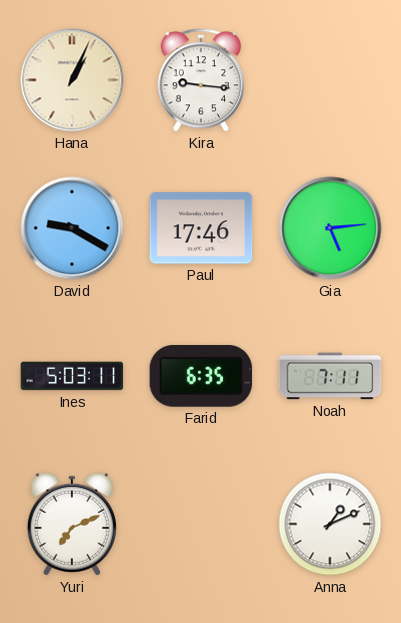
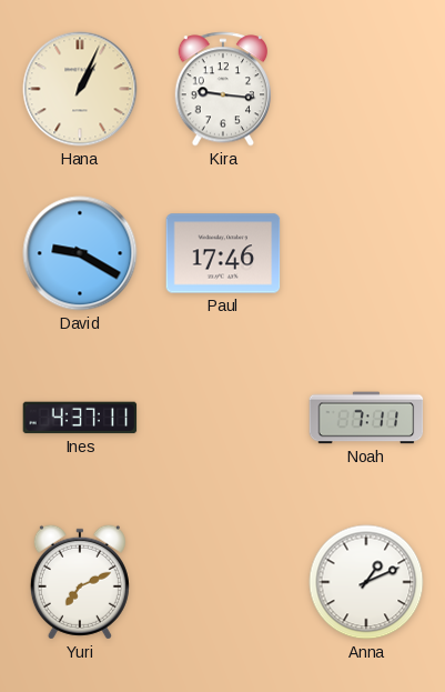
Gia: 5:14 -> none
Ines: 5:03 -> 4:37
Farid: 6:35 -> none
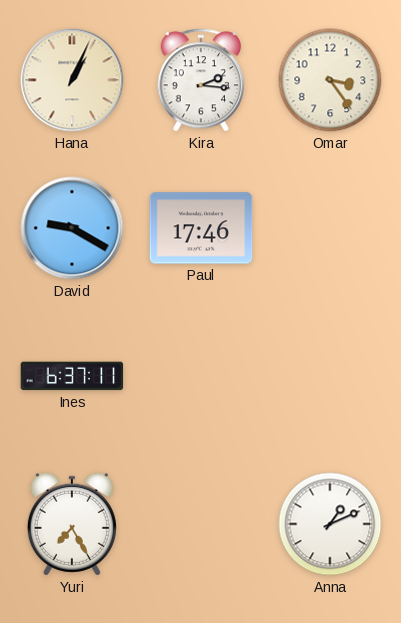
Kira: 9:16 -> 2:16
Omar: none -> 3:24
Ines: 4:37 -> 6:37
Noah: 7:11 -> none
Yuri: 7:11 -> 7:25
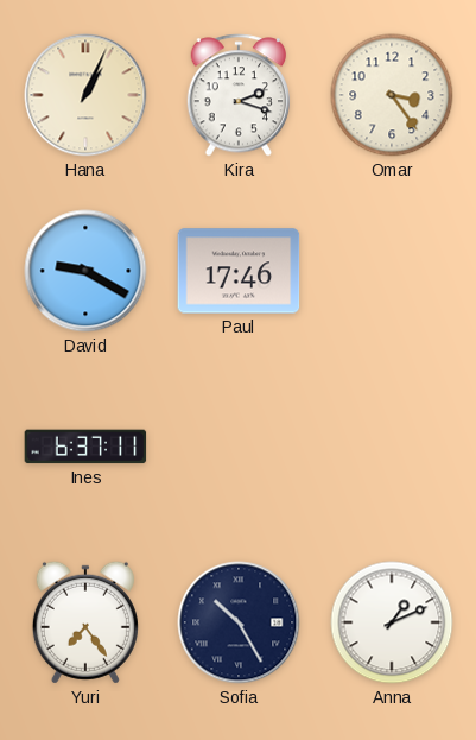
Kira: 2:16 -> 2:18
Yuri: 7:25 -> 7:24
Sofia: none -> 10:25
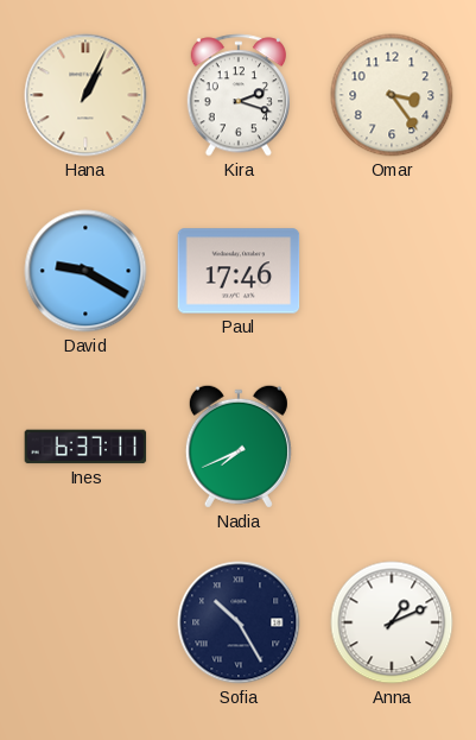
Nadia: none -> 7:41
Yuri: 7:24 -> none
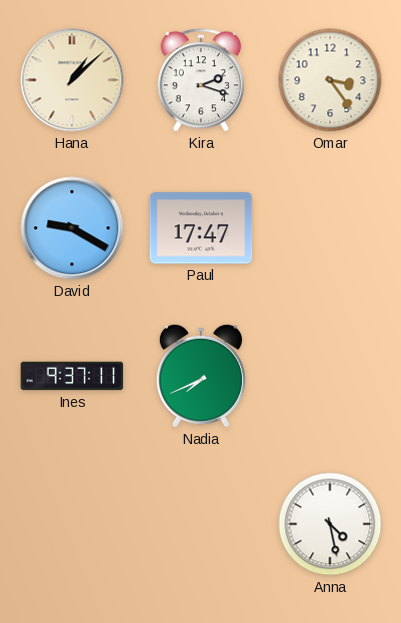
Hana: 1:04 -> 1:08
Paul: 17:46 -> 17:47
Ines: 6:37 -> 9:37
Sofia: 10:25 -> none
Anna: 1:11 -> 4:28
